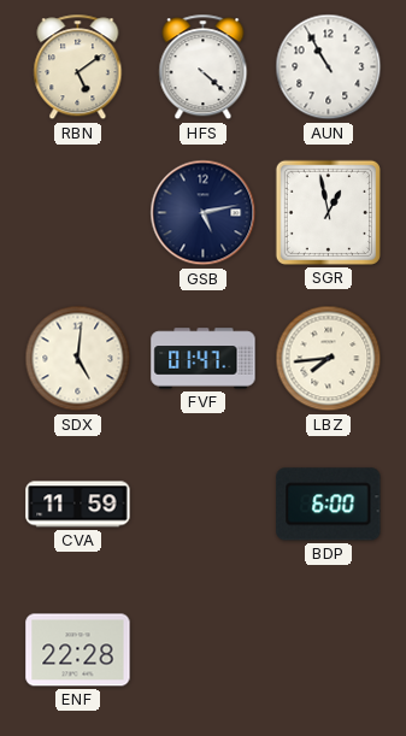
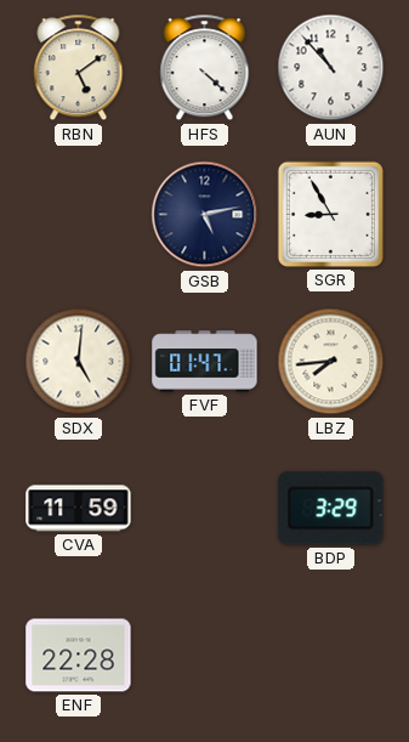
AUN: 10:55 -> 10:53
SGR: 12:58 -> 8:55
BDP: 6:00 -> 3:29
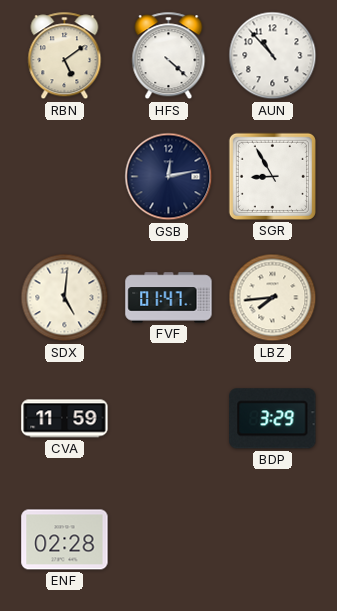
GSB: 5:13 -> 12:13
ENF: 22:28 -> 02:28
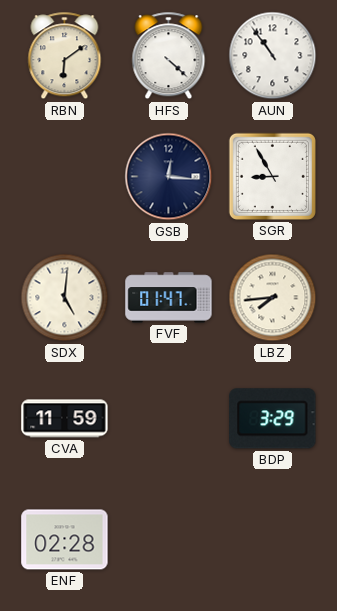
RBN: 5:09 -> 6:09
AUN: 10:53 -> 10:54
GSB: 12:13 -> 12:16
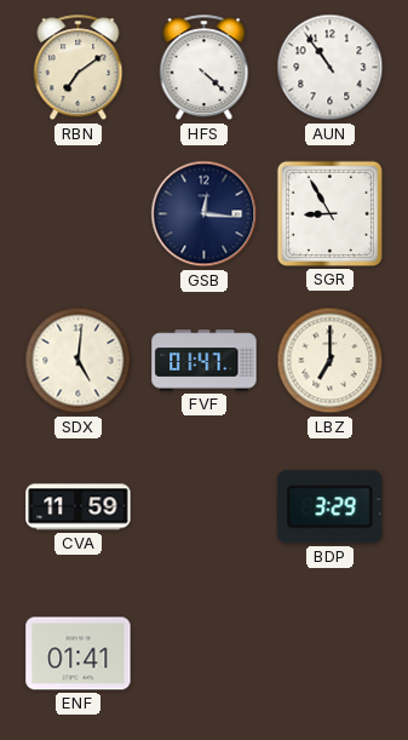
RBN: 6:09 -> 7:09
LBZ: 7:44 -> 7:00
ENF: 02:28 -> 01:41
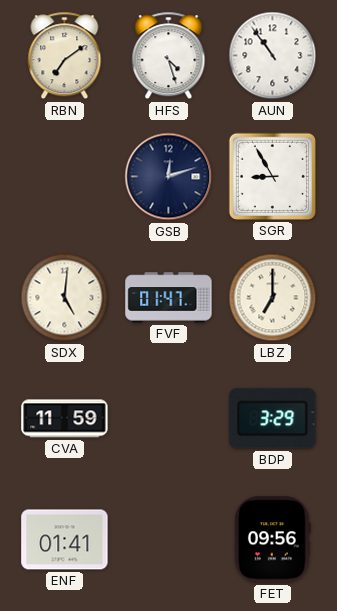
HFS: 4:22 -> 4:27
GSB: 12:16 -> 12:12
FET: none -> 09:56
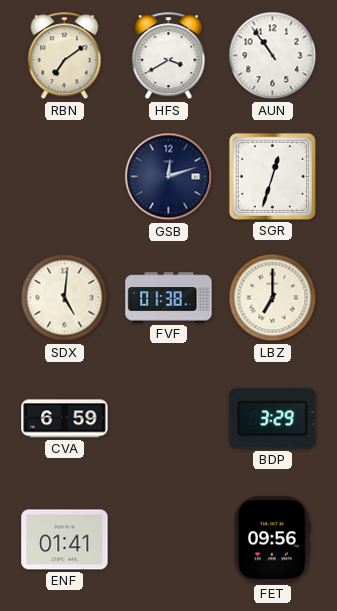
HFS: 4:27 -> 3:40
SGR: 8:55 -> 12:33
FVF: 01:47 -> 01:38
CVA: 11:59 -> 6:59
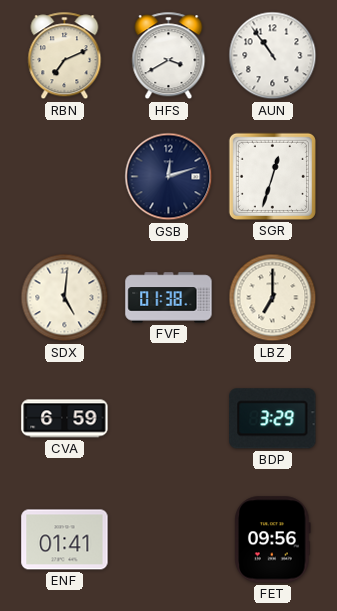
RBN: 7:09 -> 7:11
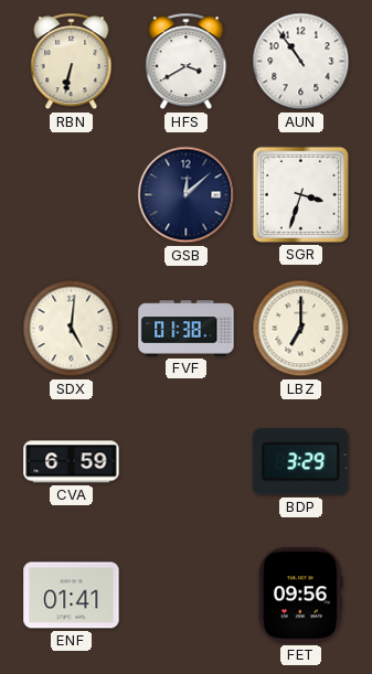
RBN: 7:11 -> 6:32
GSB: 12:12 -> 12:08
SGR: 12:33 -> 3:33
